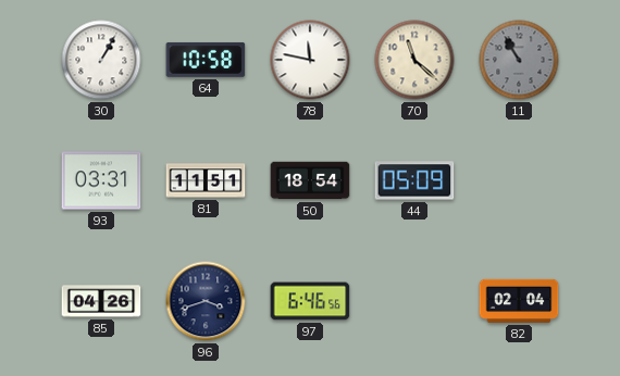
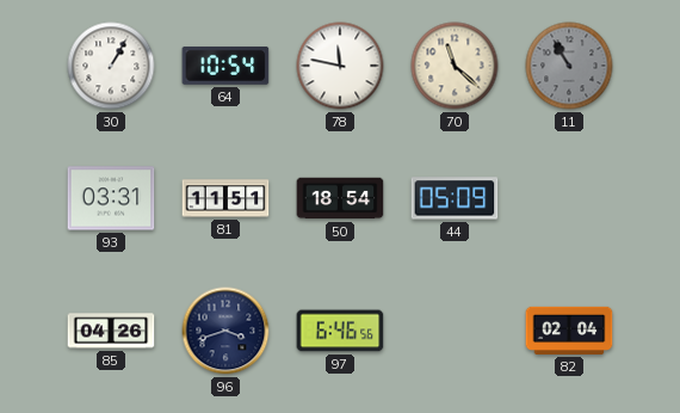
64: 10:58 -> 10:54
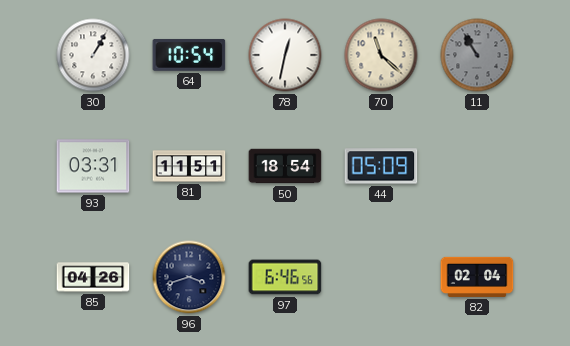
78: 11:47 -> 12:32
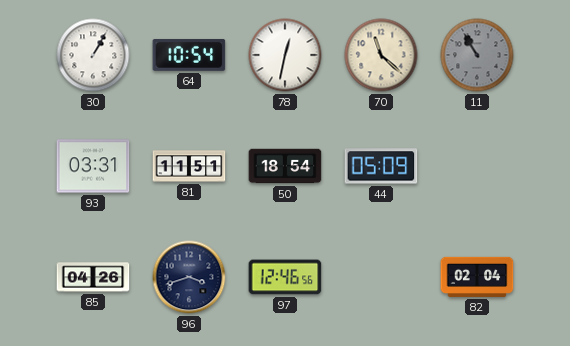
97: 6:46 -> 12:46
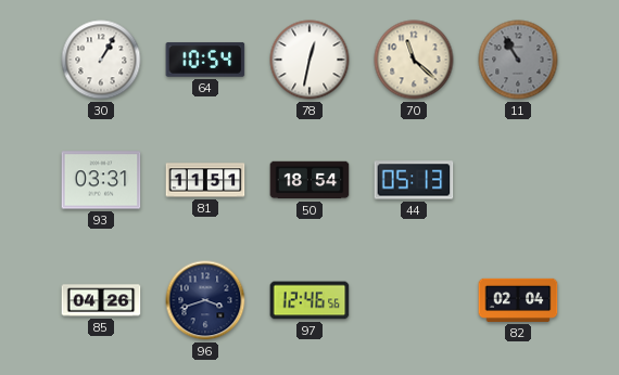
44: 05:09 -> 05:13
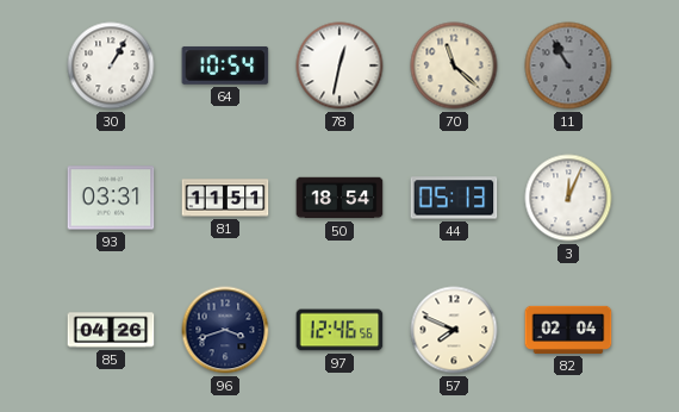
3: none -> 12:04
57: none -> 7:49
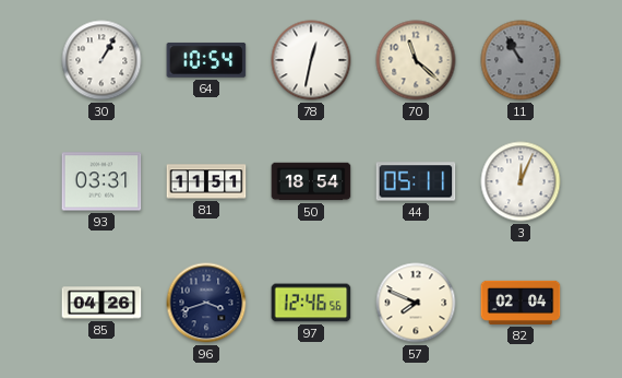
44: 05:13 -> 05:11
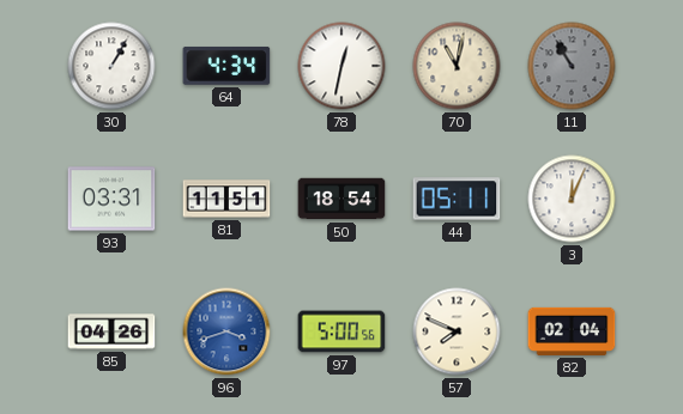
64: 10:54 -> 4:34
70: 11:22 -> 11:02
96 dial: navy -> blue
97: 12:46 -> 5:00
